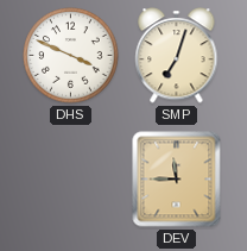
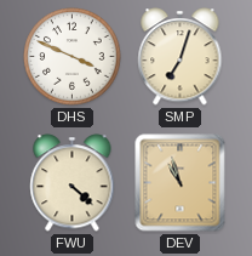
FWU: none -> 4:22
DEV: 11:45 -> 10:57
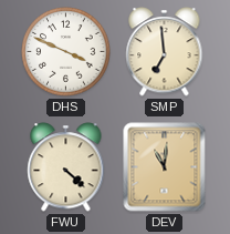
SMP: 7:03 -> 6:59
DEV: 10:57 -> 11:01
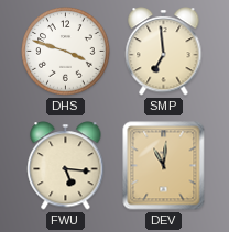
DHS: 3:49 -> 3:48
FWU: 4:22 -> 5:16
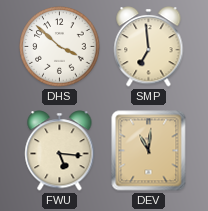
DHS: 3:48 -> 3:52
